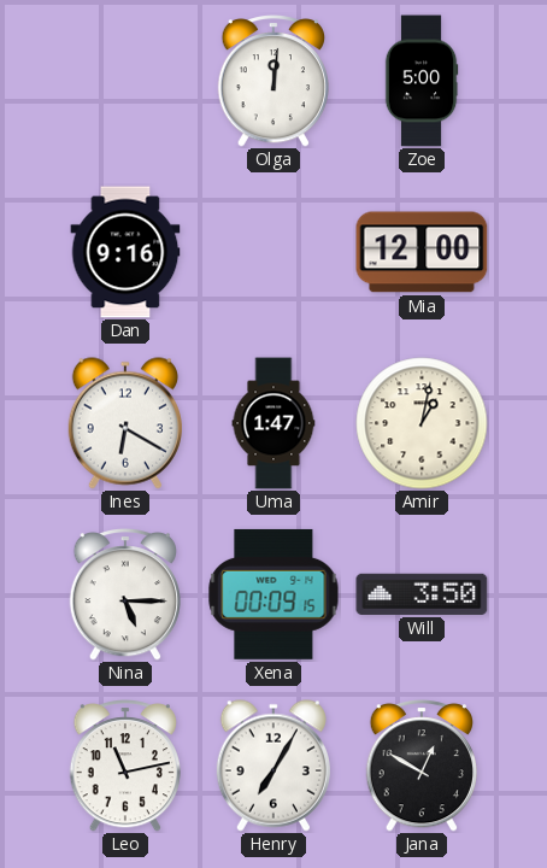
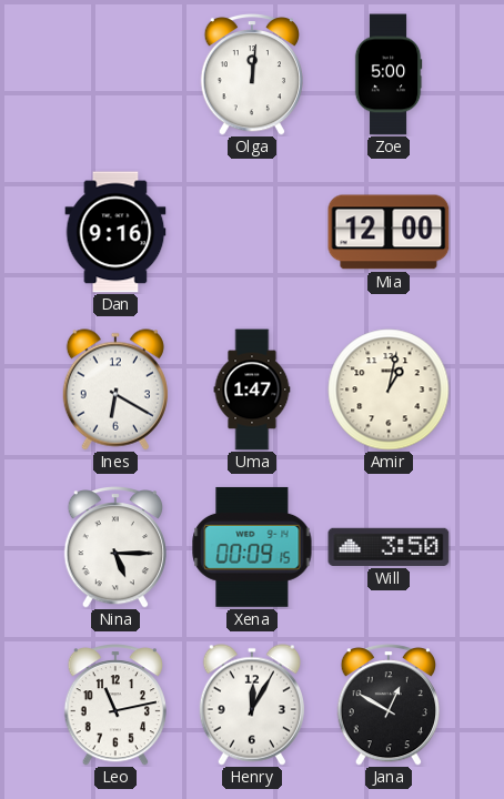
Henry: 7:05 -> 12:05
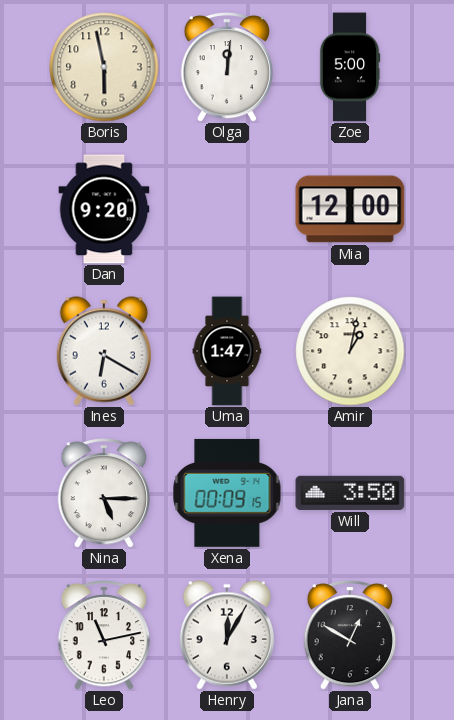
Boris: none -> 5:58
Dan: 9:16 -> 9:20
